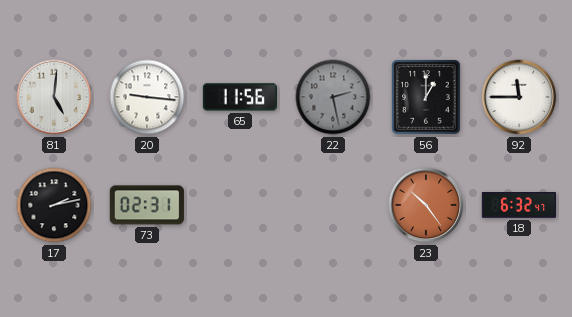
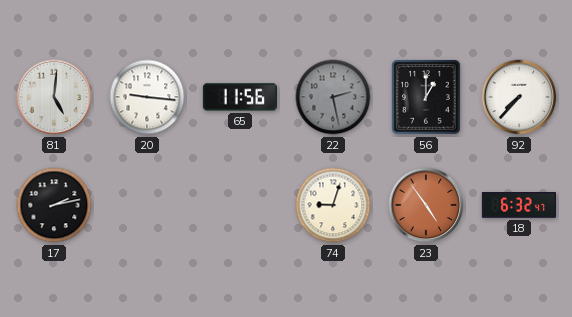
92: 11:45 -> 7:37
73: 02:31 -> none
74: none -> 9:03
23: 10:24 -> 4:54
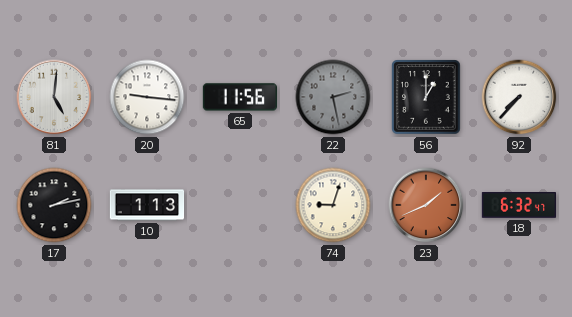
10: none -> 1:13
23: 4:54 -> 1:41
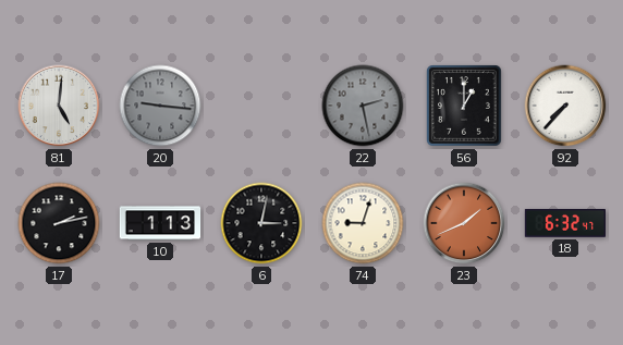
20 dial: white -> grey
65: 11:56 -> none
6: none -> 3:02
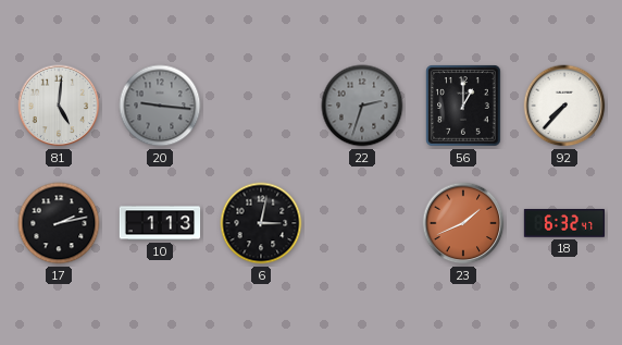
22: 2:28 -> 2:33
74: 9:03 -> none
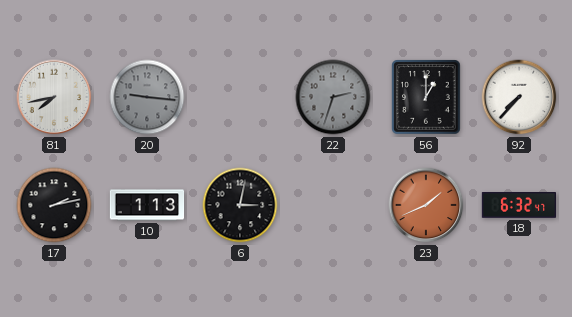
81: 5:01 -> 7:43
